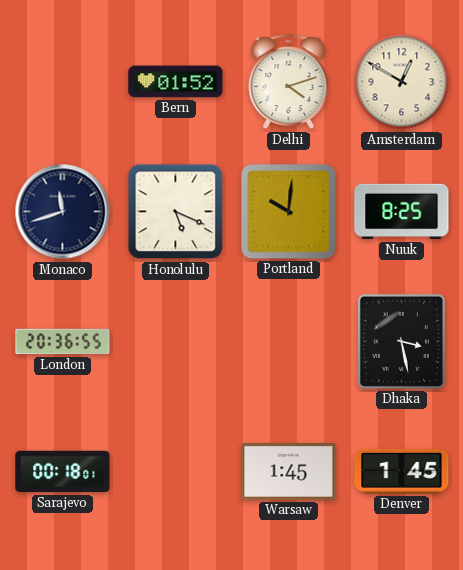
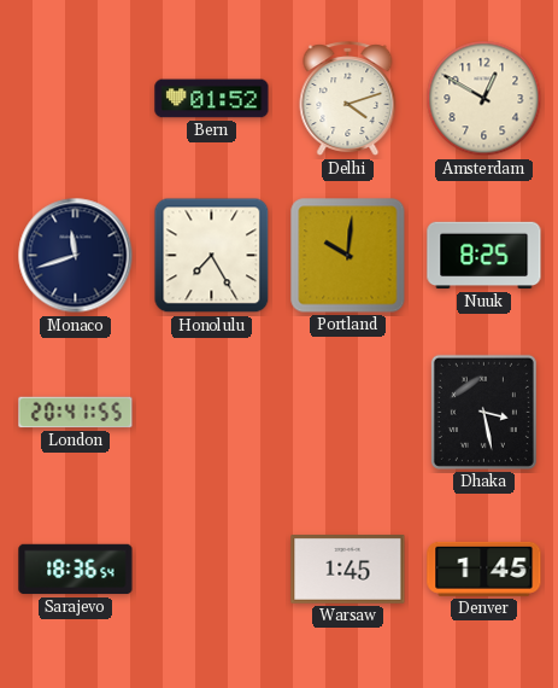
Honolulu: 5:19 -> 7:25
London: 20:36 -> 20:41
Sarajevo: 00:18 -> 18:36
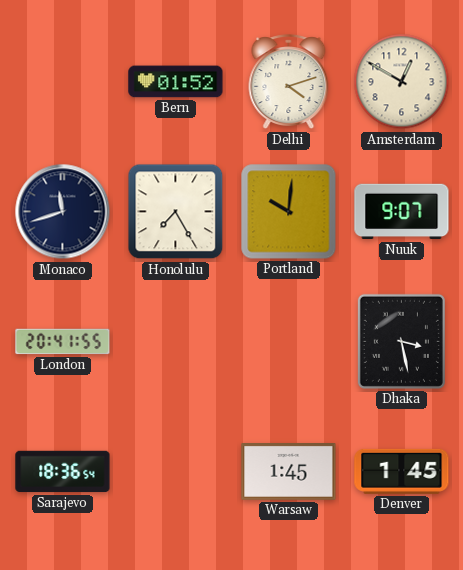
Nuuk: 8:25 -> 9:07
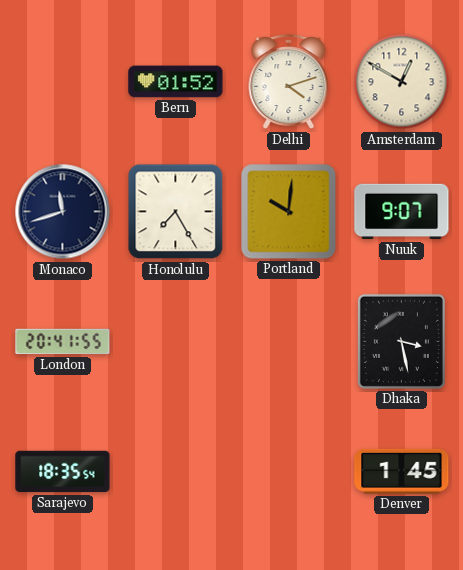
Sarajevo: 18:36 -> 18:35
Warsaw: 1:45 -> none
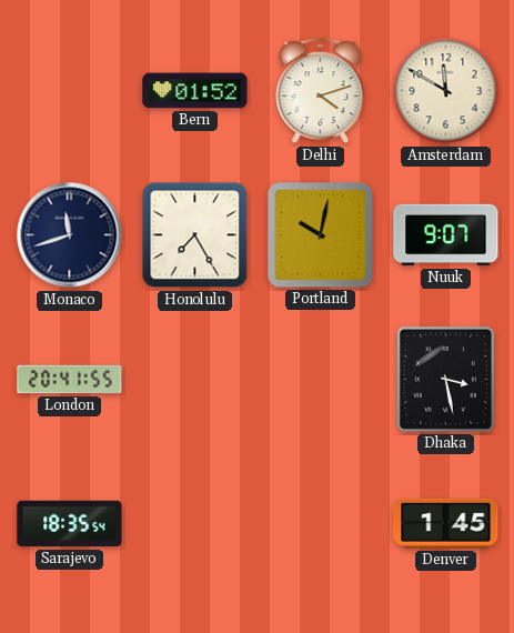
Amsterdam: 12:50 -> 11:50
Portland: 10:01 -> 10:02
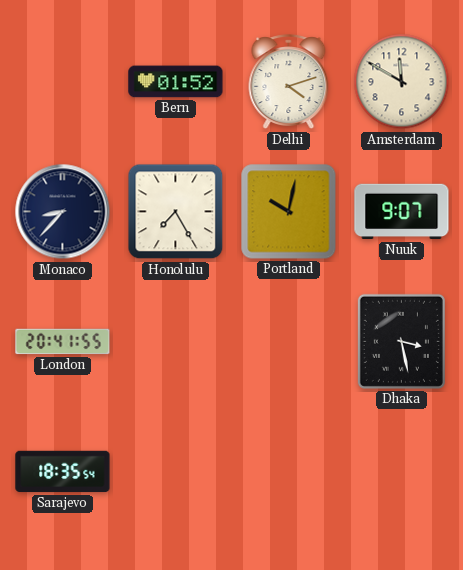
Monaco: 11:42 -> 8:37
Denver: 1:45 -> none
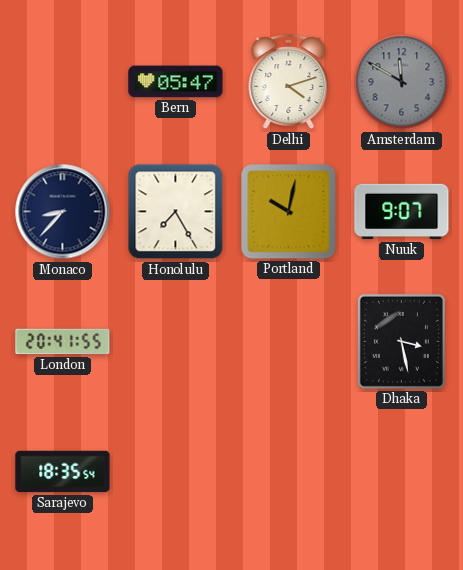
Bern: 01:52 -> 05:47
Amsterdam dial: cream -> grey
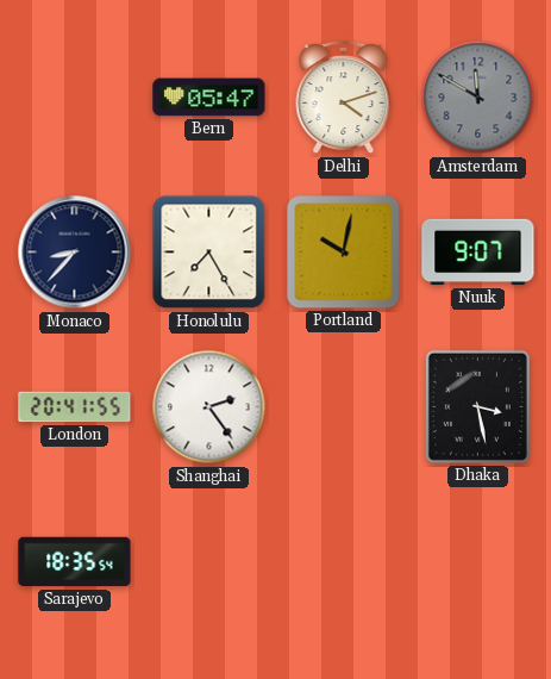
Shanghai: none -> 2:24
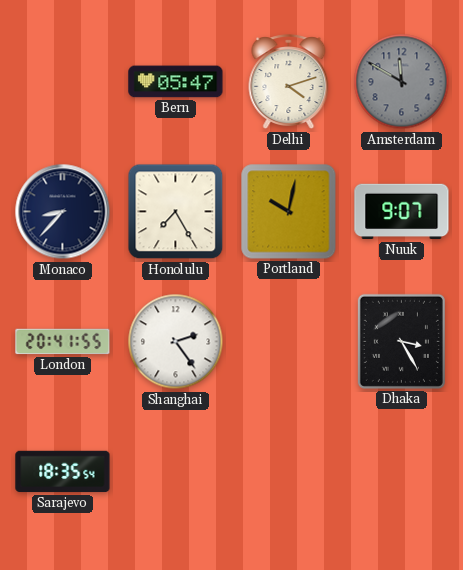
Dhaka: 3:28 -> 3:25
